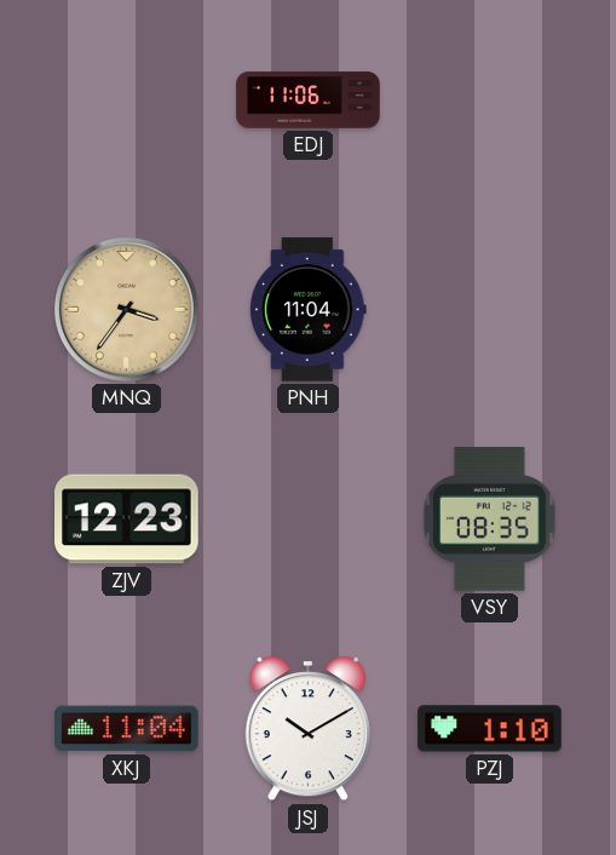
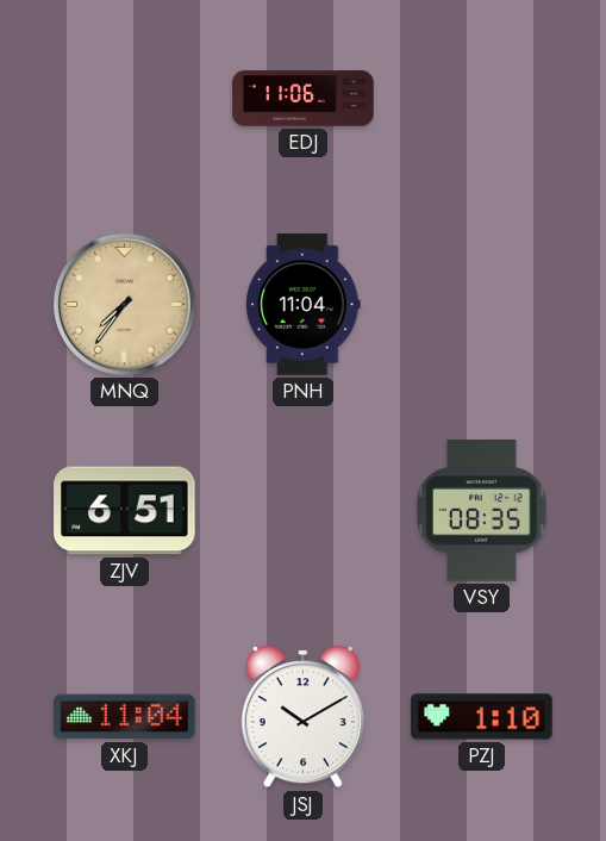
MNQ: 3:36 -> 7:36
ZJV: 12:23 -> 6:51
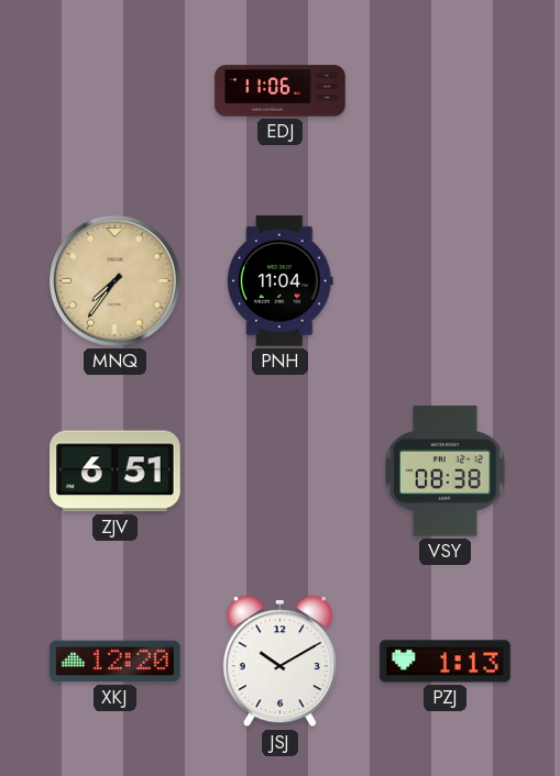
VSY: 08:35 -> 08:38
XKJ: 11:04 -> 12:20
PZJ: 1:10 -> 1:13
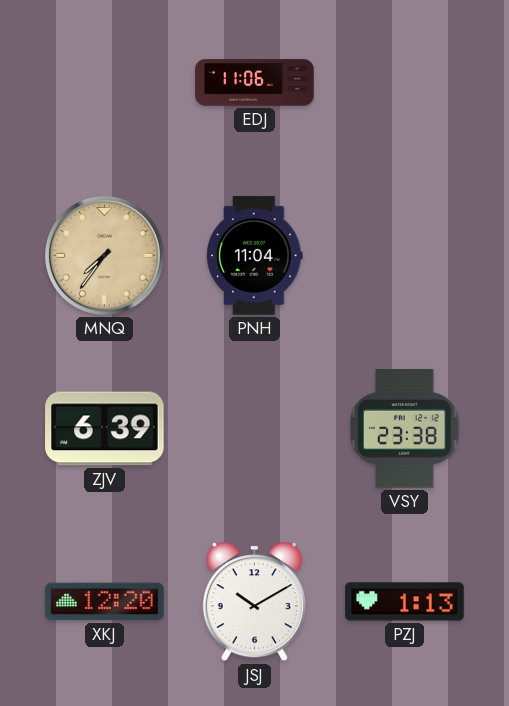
ZJV: 6:51 -> 6:39
VSY: 08:38 -> 23:38
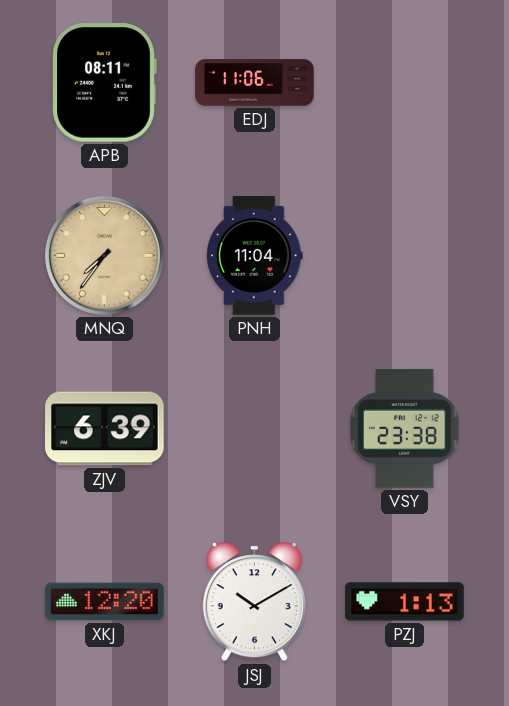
APB: none -> 08:11
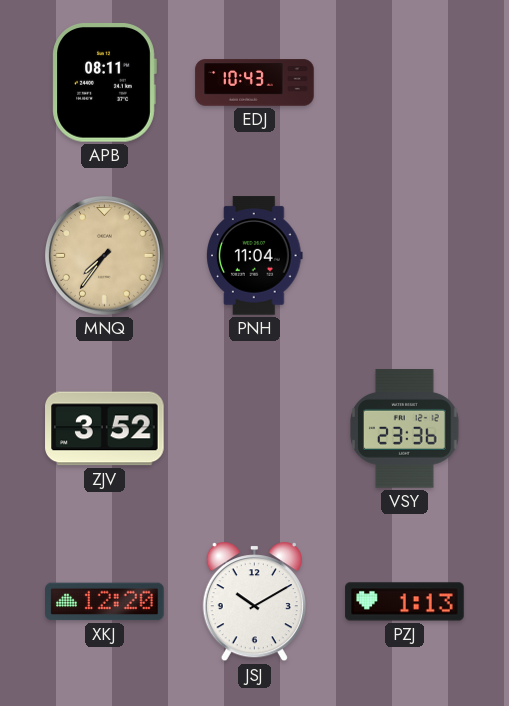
EDJ: 11:06 -> 10:43
ZJV: 6:39 -> 3:52
VSY: 23:38 -> 23:36
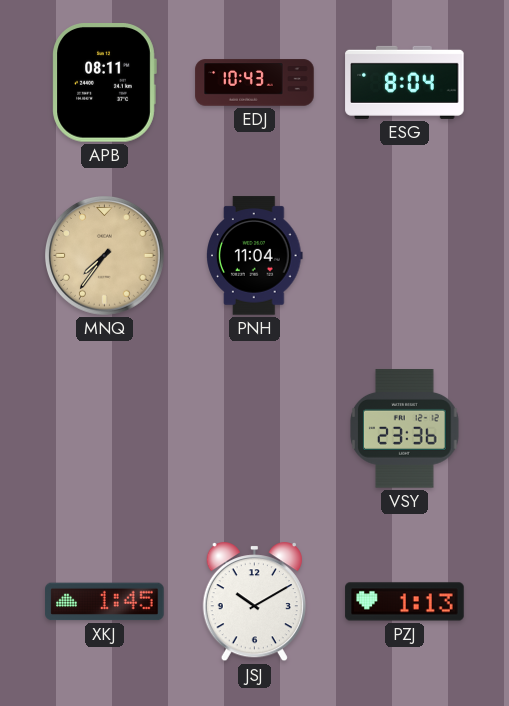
ESG: none -> 8:04
ZJV: 3:52 -> none
XKJ: 12:20 -> 1:45
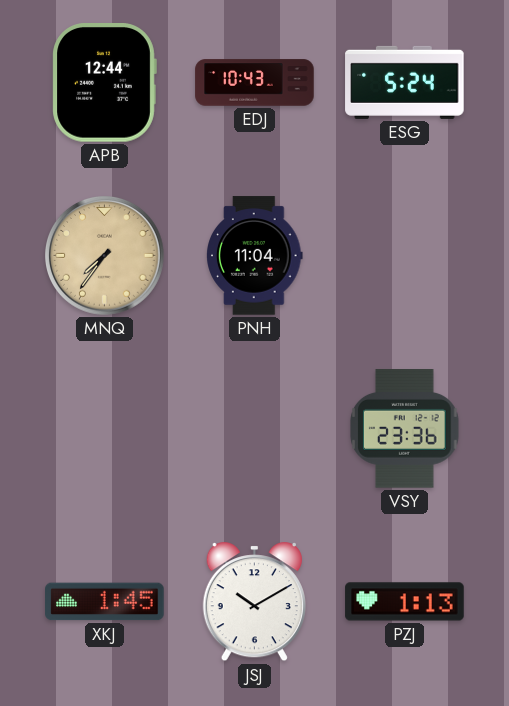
APB: 08:11 -> 12:44
ESG: 8:04 -> 5:24
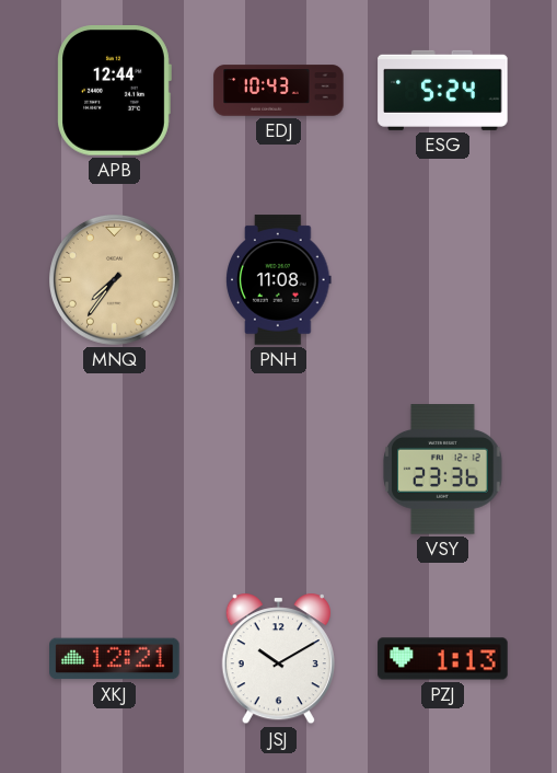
PNH: 11:04 -> 11:08
XKJ: 1:45 -> 12:21
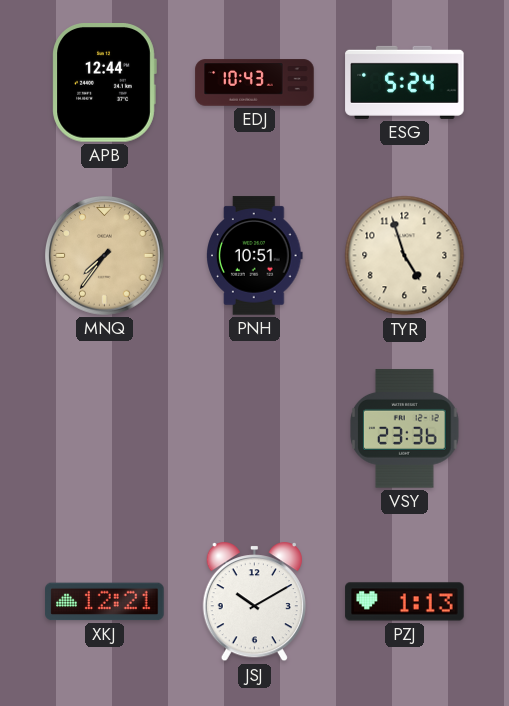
PNH: 11:08 -> 10:51
TYR: none -> 4:57
